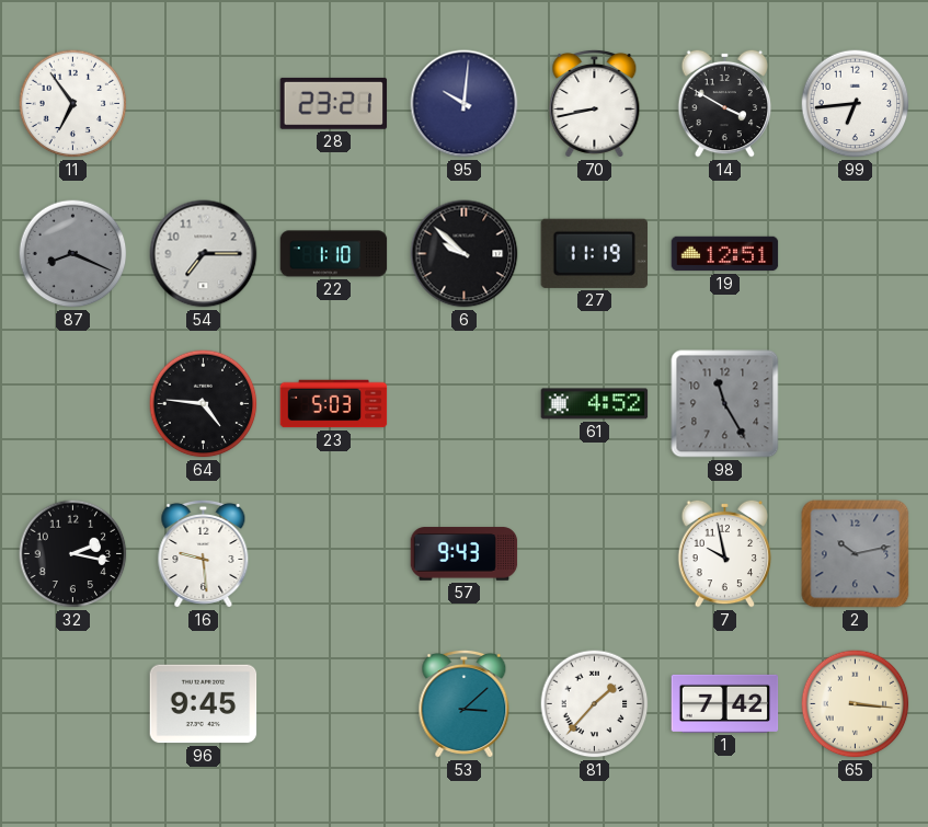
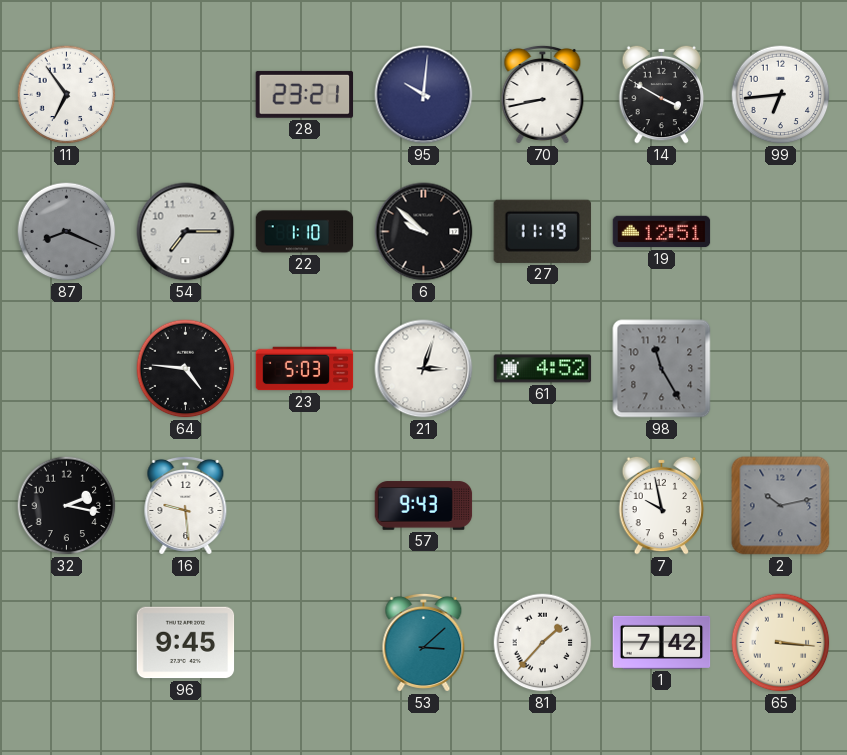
21: none -> 3:03
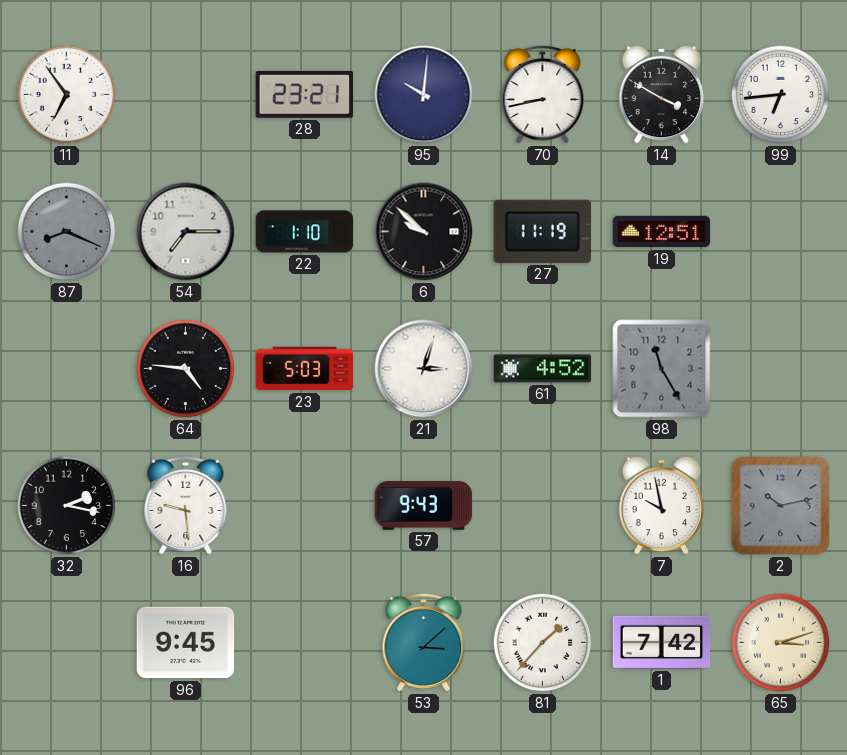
65: 3:16 -> 3:12
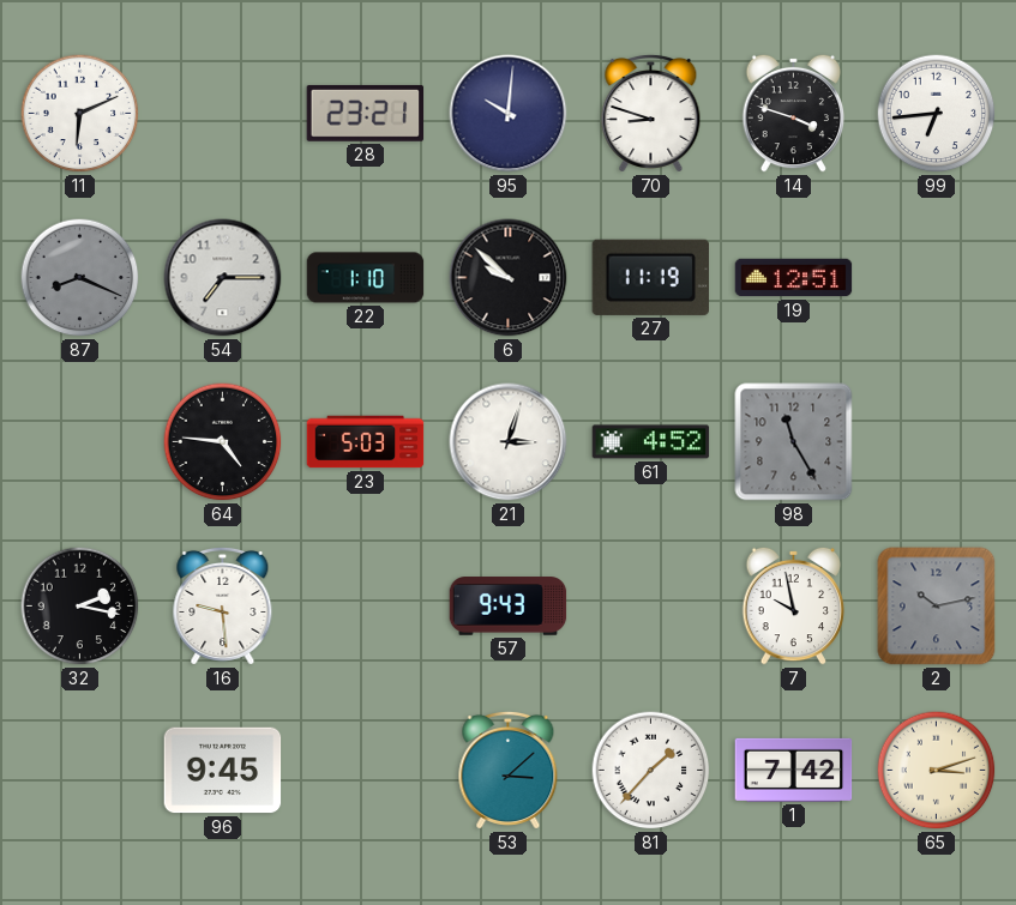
11: 6:54 -> 6:11
70: 8:43 -> 8:48
14: 3:50 -> 3:48
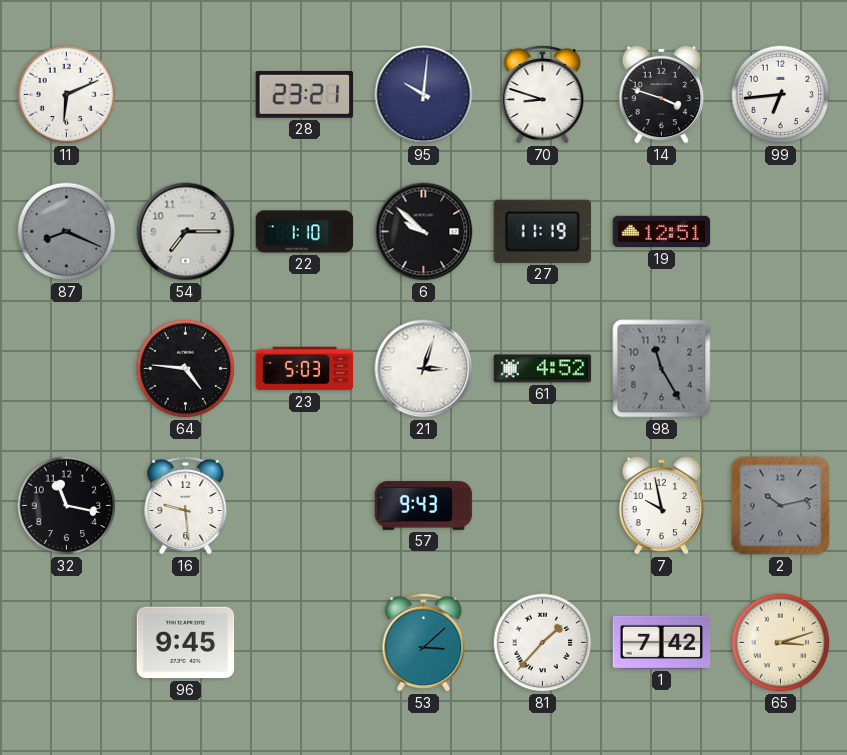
32: 2:17 -> 11:17
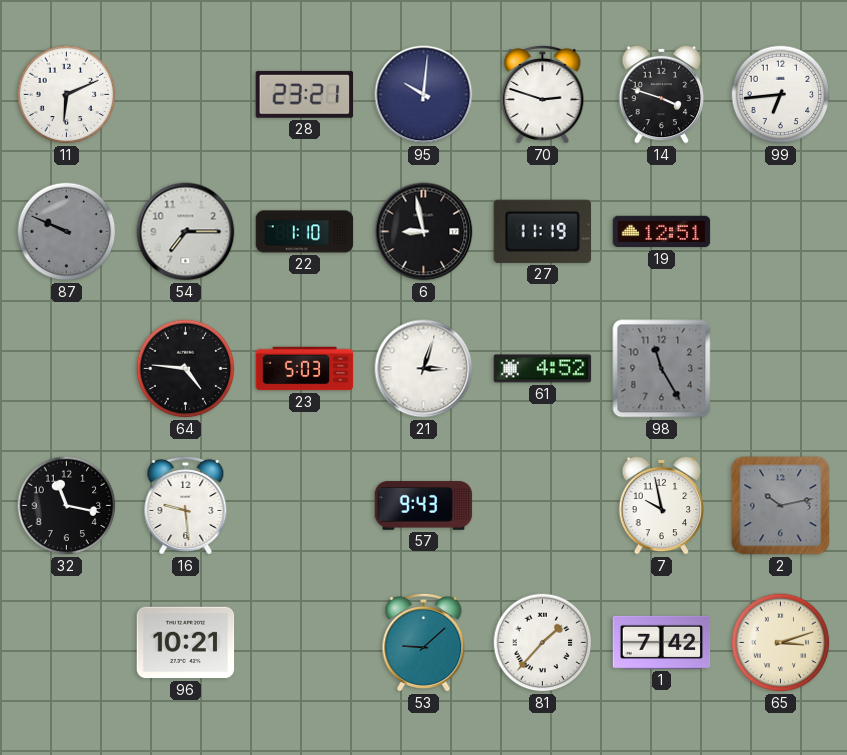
70: 8:48 -> 2:48
87: 8:19 -> 9:49
6: 9:52 -> 8:58
96: 9:45 -> 10:21
53: 3:08 -> 9:08
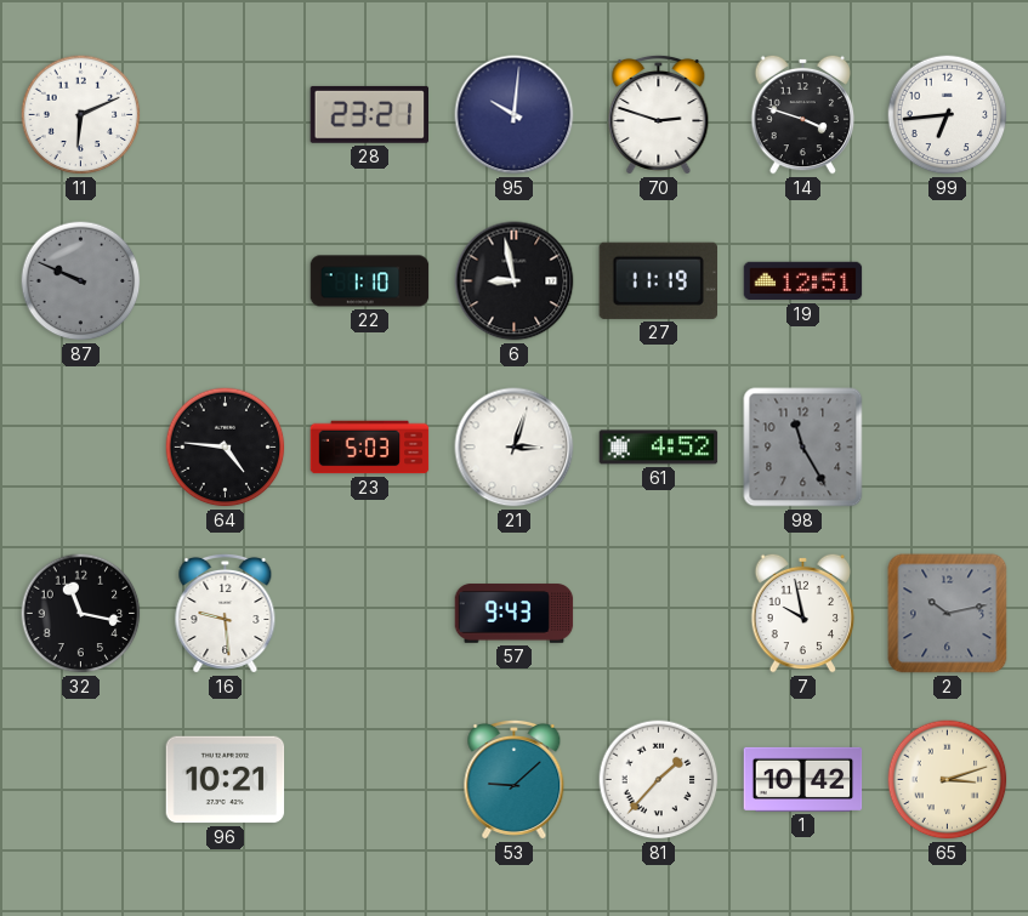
54: 7:15 -> none
1: 7:42 -> 10:42
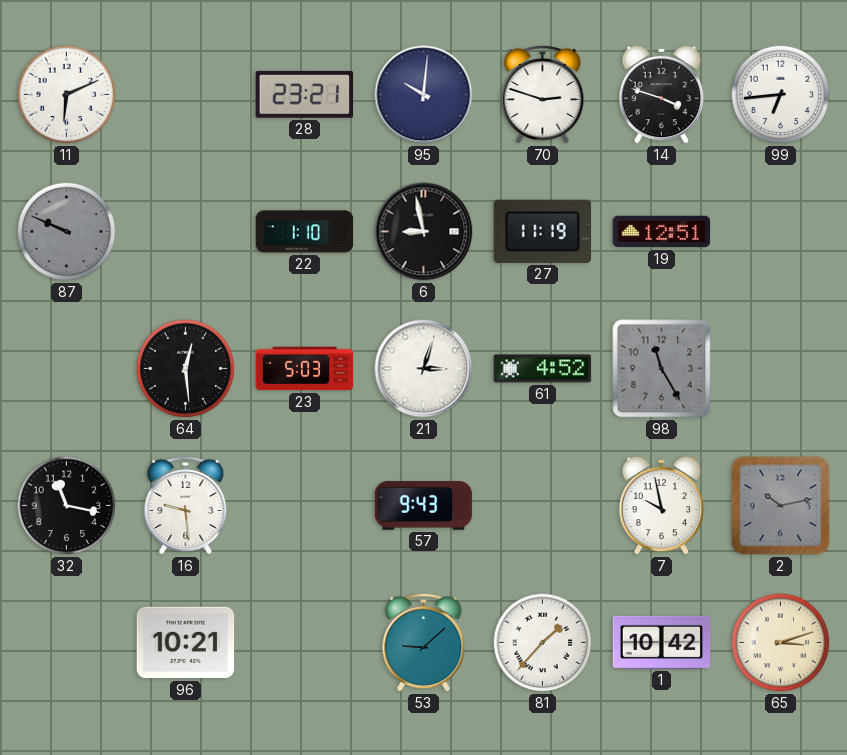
64: 4:46 -> 12:29
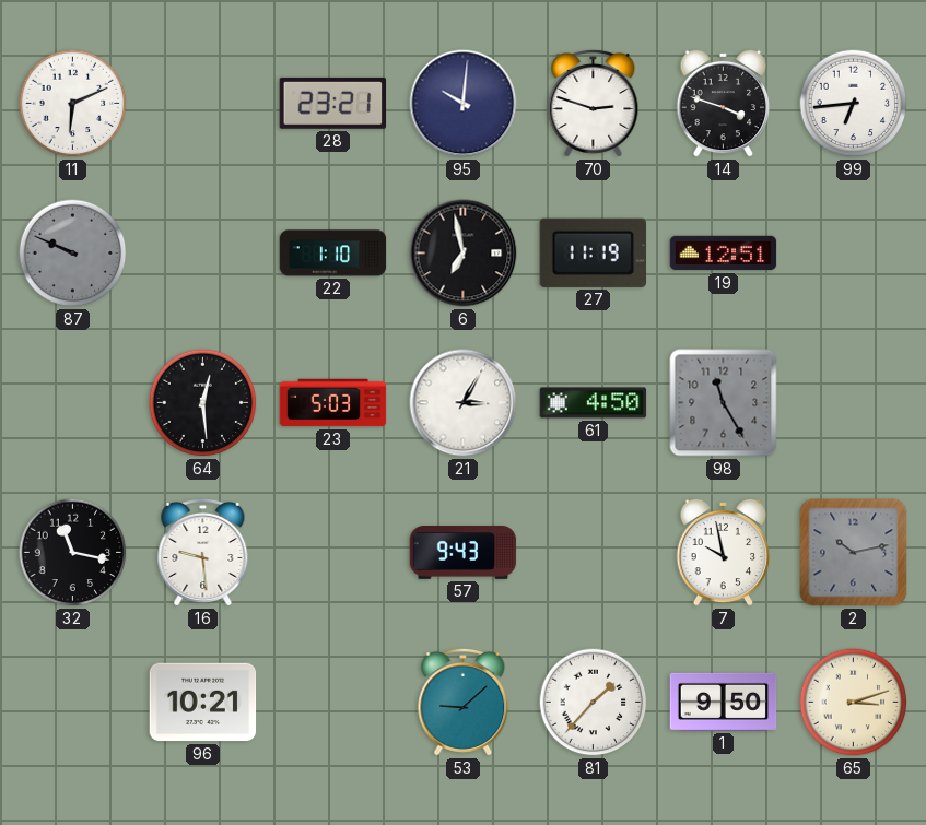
6: 8:58 -> 6:58
21: 3:03 -> 3:05
61: 4:52 -> 4:50
1: 10:42 -> 9:50
